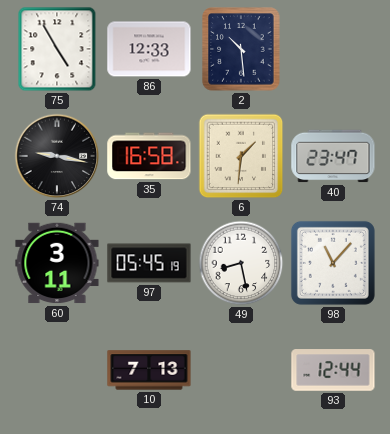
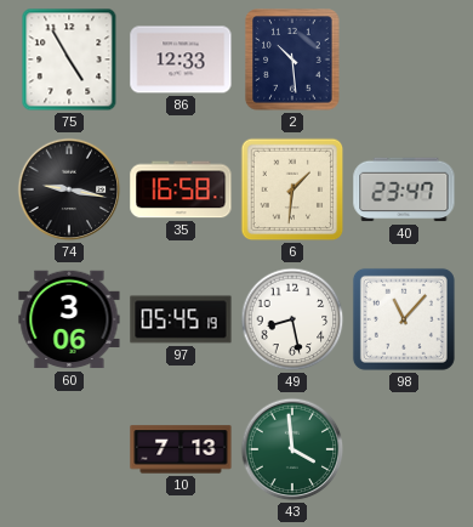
60: 3:11 -> 3:06
43: none -> 3:59
93: 12:44 -> none
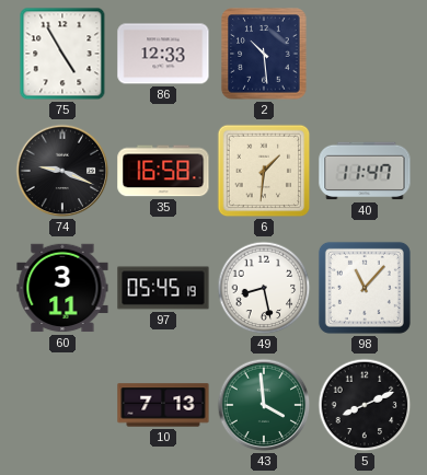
74: 9:17 -> 9:19
40: 23:47 -> 11:47
60: 3:06 -> 3:11
5: none -> 8:11
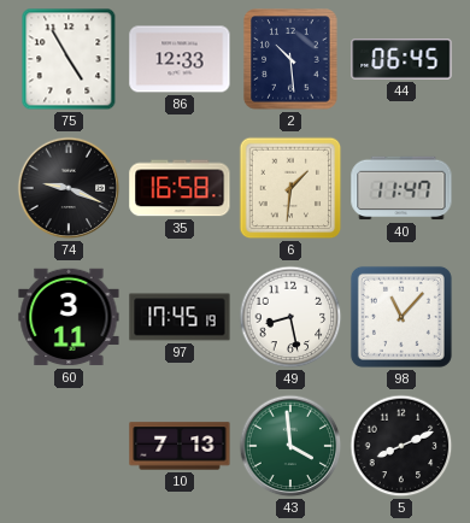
44: none -> 06:45
97: 05:45 -> 17:45
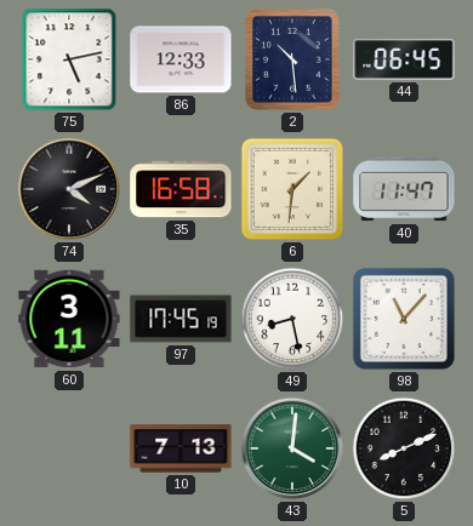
75: 4:55 -> 5:13
74: 9:19 -> 4:11
43: 3:59 -> 4:01
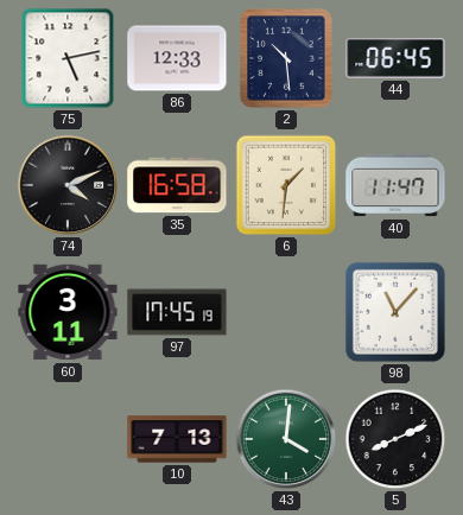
49: 8:28 -> none
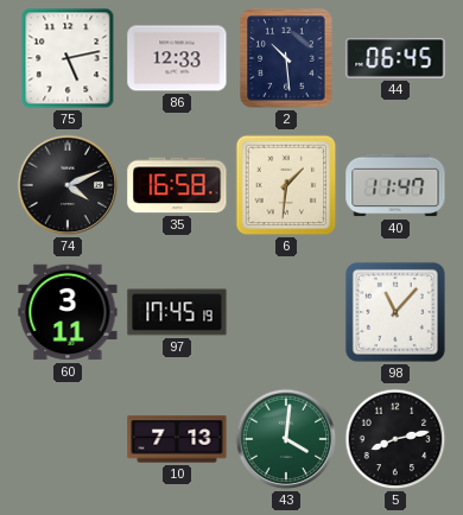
5: 8:11 -> 8:13
